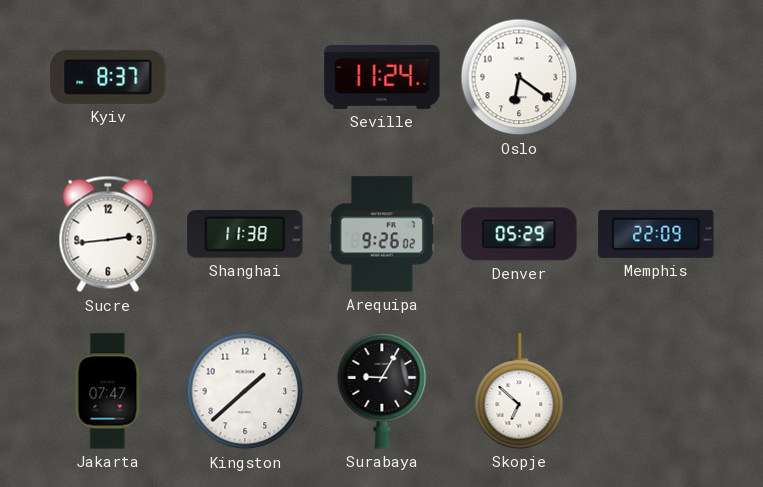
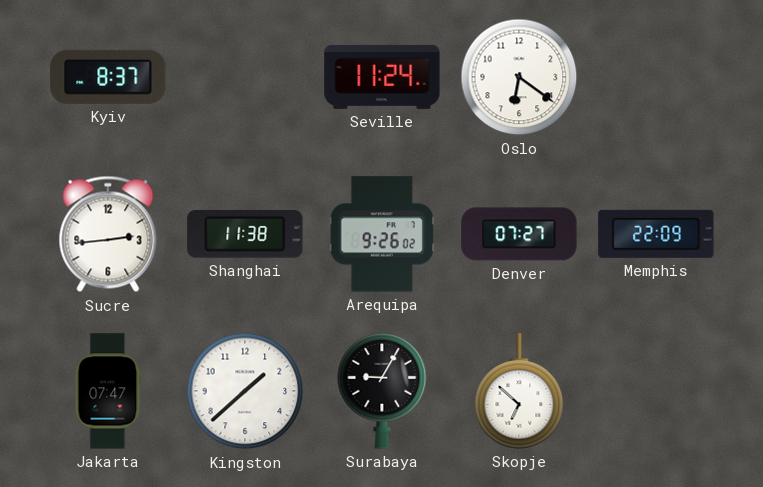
Denver: 05:29 -> 07:27
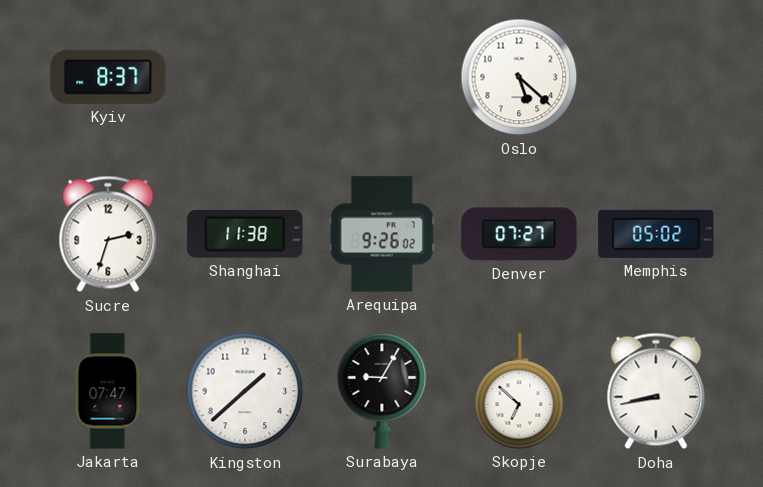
Seville: 11:24 -> none
Oslo: 6:21 -> 5:22
Sucre: 2:44 -> 2:33
Memphis: 22:09 -> 05:02
Doha: none -> 8:43
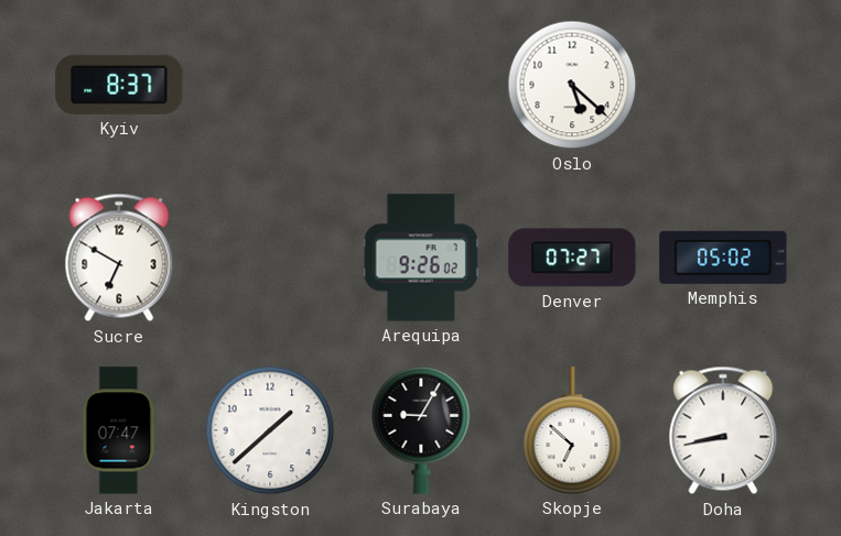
Sucre: 2:33 -> 6:50
Shanghai: 11:38 -> none
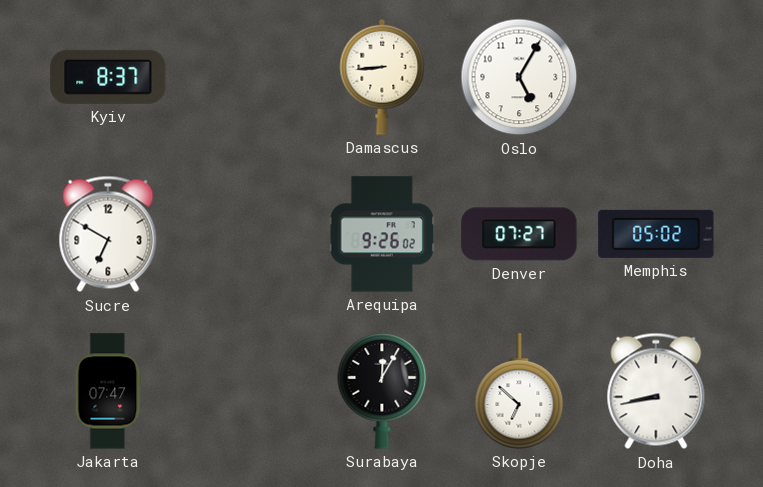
Damascus: none -> 8:44
Oslo: 5:22 -> 5:05
Kingston: 1:38 -> none
Surabaya: 9:05 -> 12:05
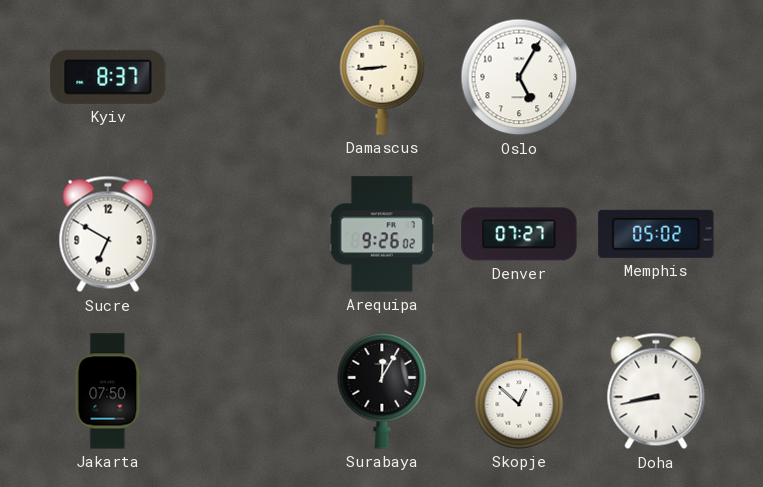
Jakarta: 07:47 -> 07:50
Skopje: 6:52 -> 12:52
